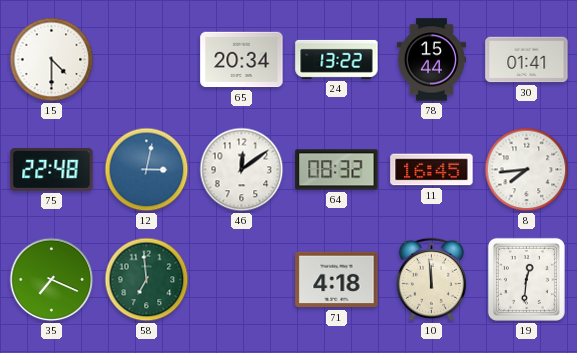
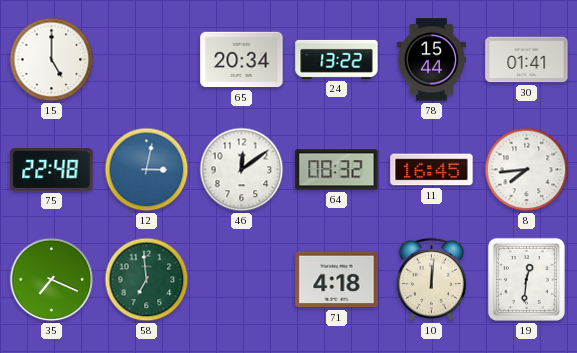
15: 4:30 -> 5:00
10: 11:59 -> 12:01
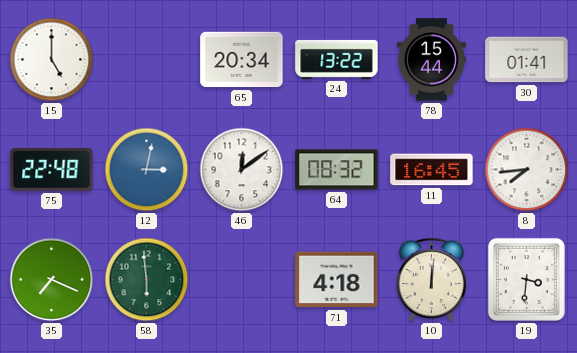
58: 6:59 -> 5:59
19: 12:31 -> 3:31
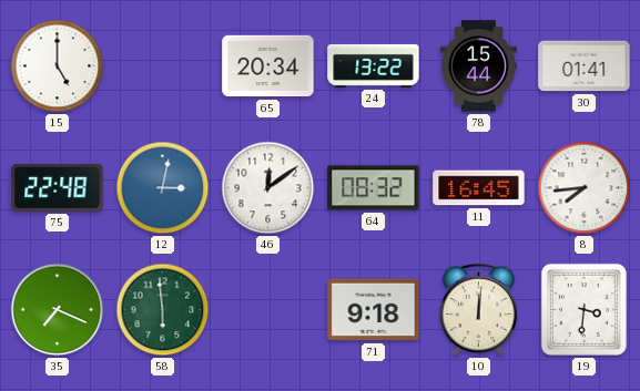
71: 4:18 -> 9:18
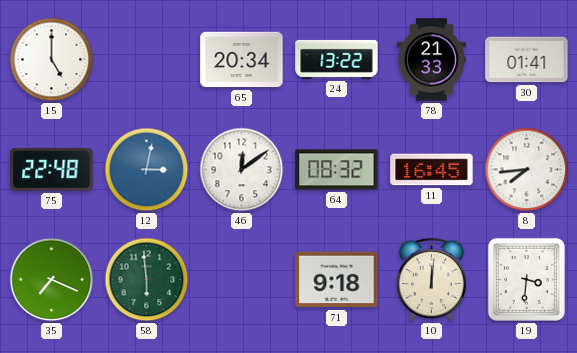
78: 15:44 -> 21:33
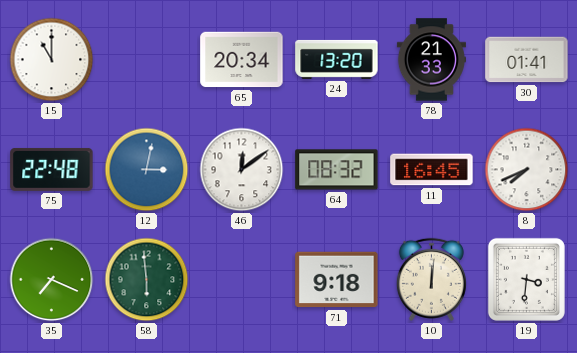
15: 5:00 -> 11:00
24: 13:22 -> 13:20
8: 7:44 -> 7:41
